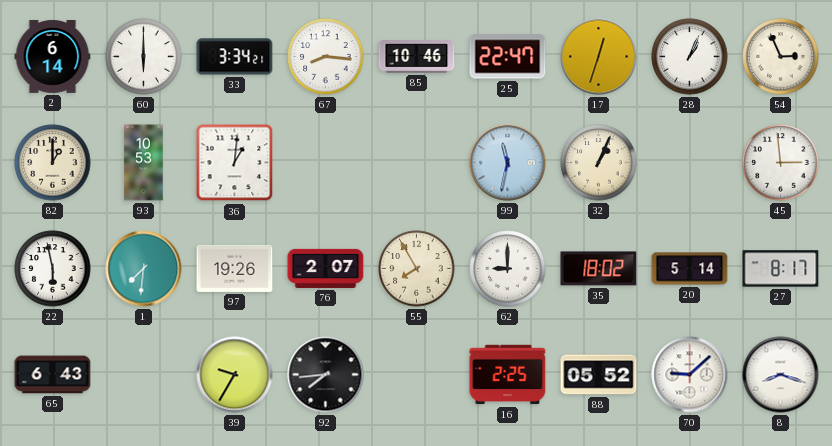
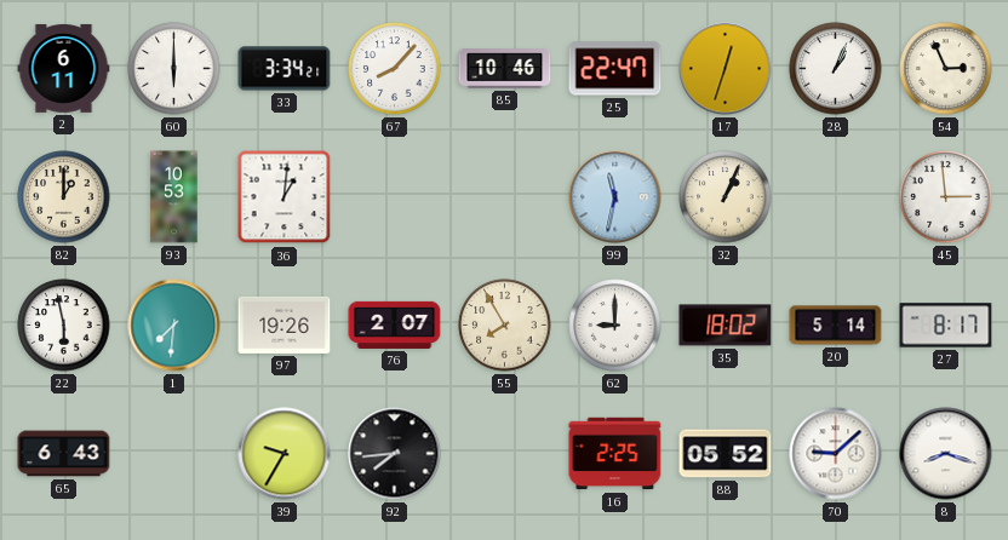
2: 6:14 -> 6:11
67: 8:16 -> 8:07
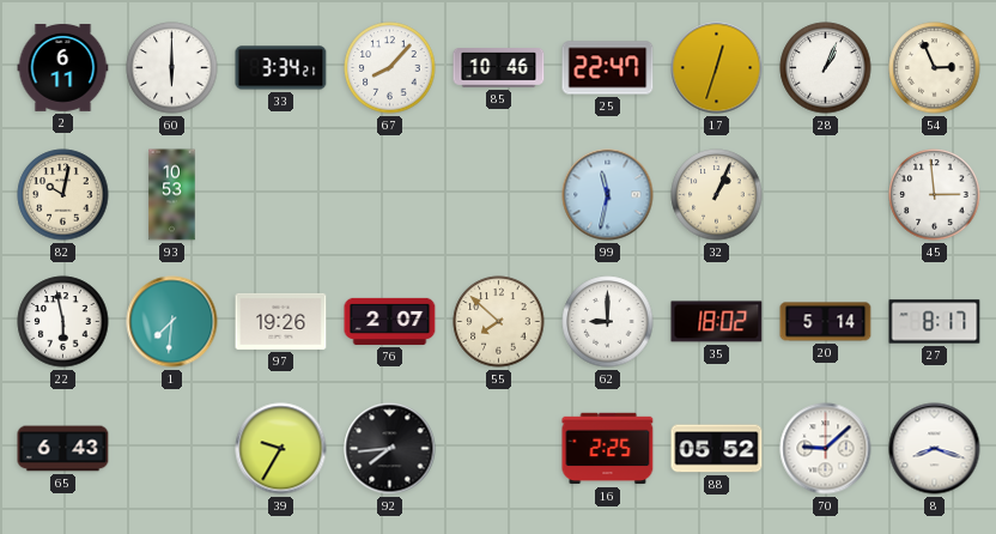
82: 1:00 -> 10:02
36: 1:01 -> none
55: 7:55 -> 7:52
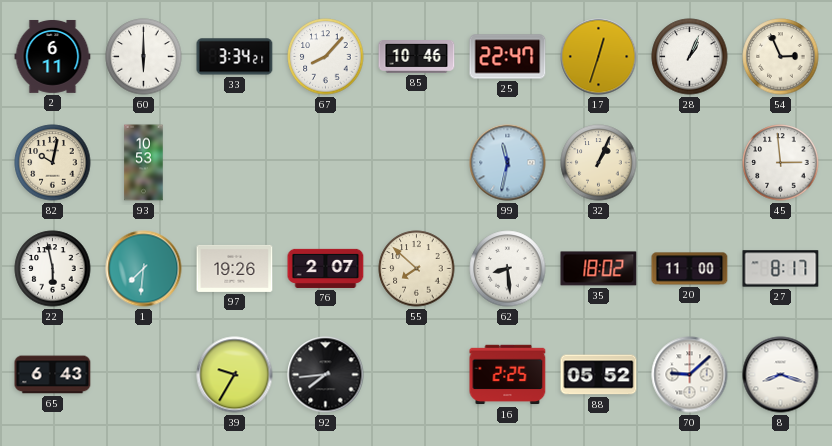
62: 9:00 -> 8:29
20: 5:14 -> 11:00
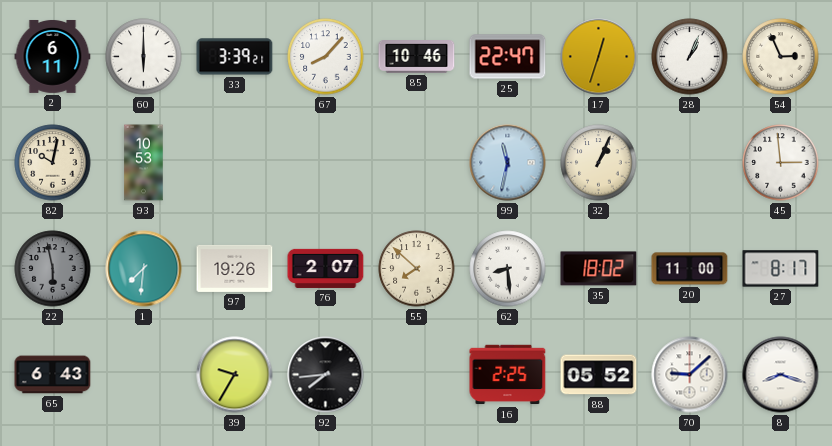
33: 3:34 -> 3:39
22 dial: white -> grey
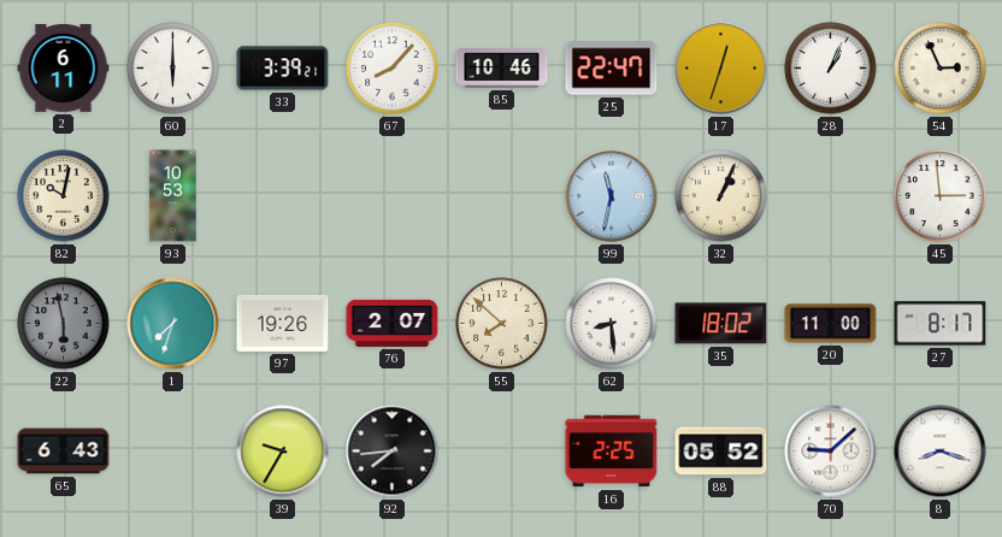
1: 7:31 -> 7:33
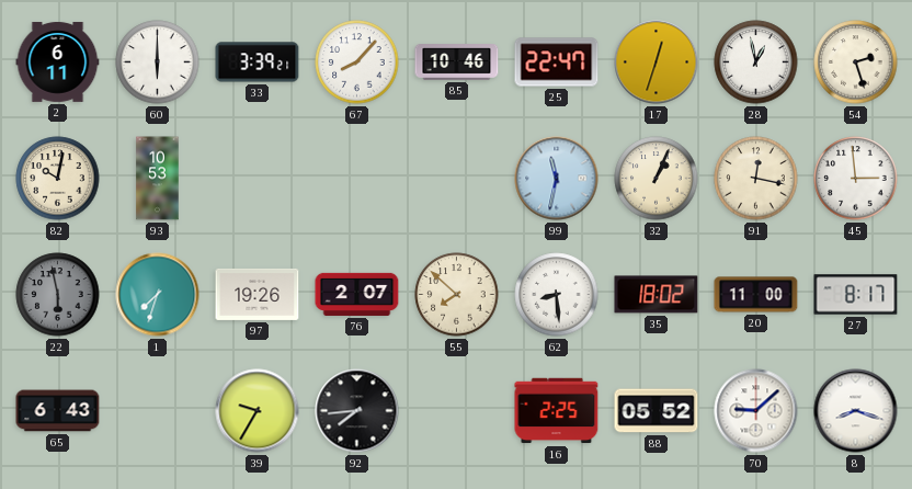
28: 1:04 -> 12:58
54: 2:56 -> 2:27
91: none -> 12:17
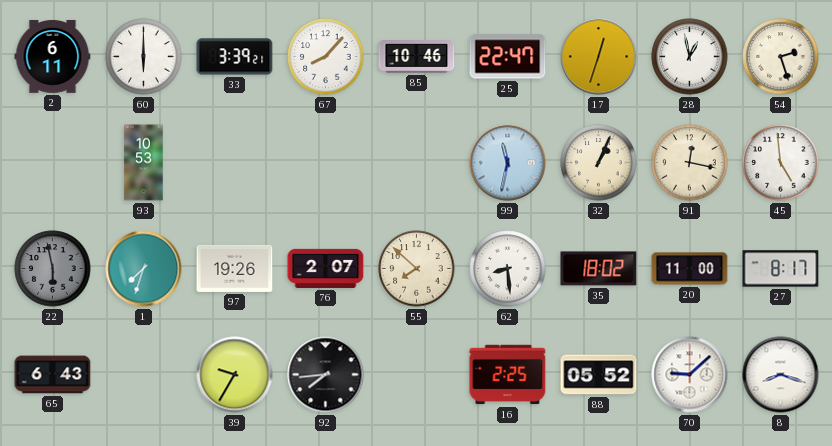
82: 10:02 -> none
45: 2:59 -> 4:59
